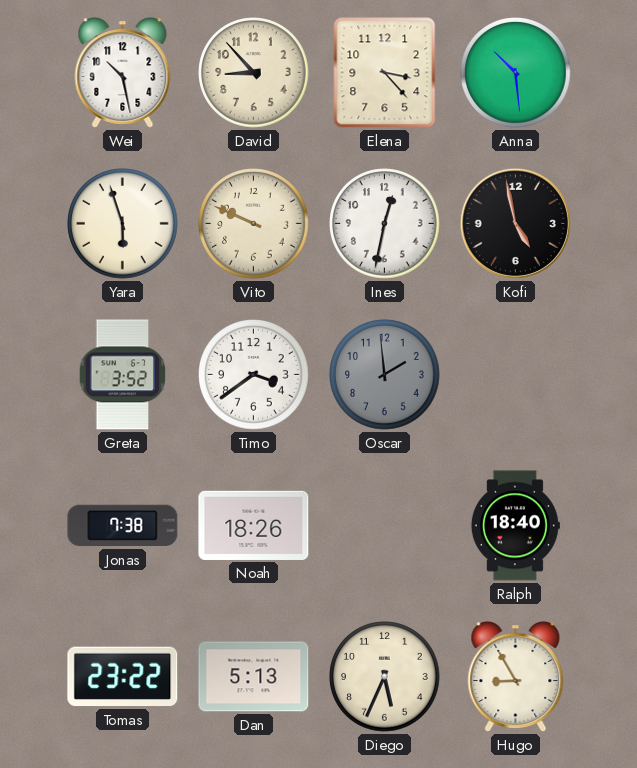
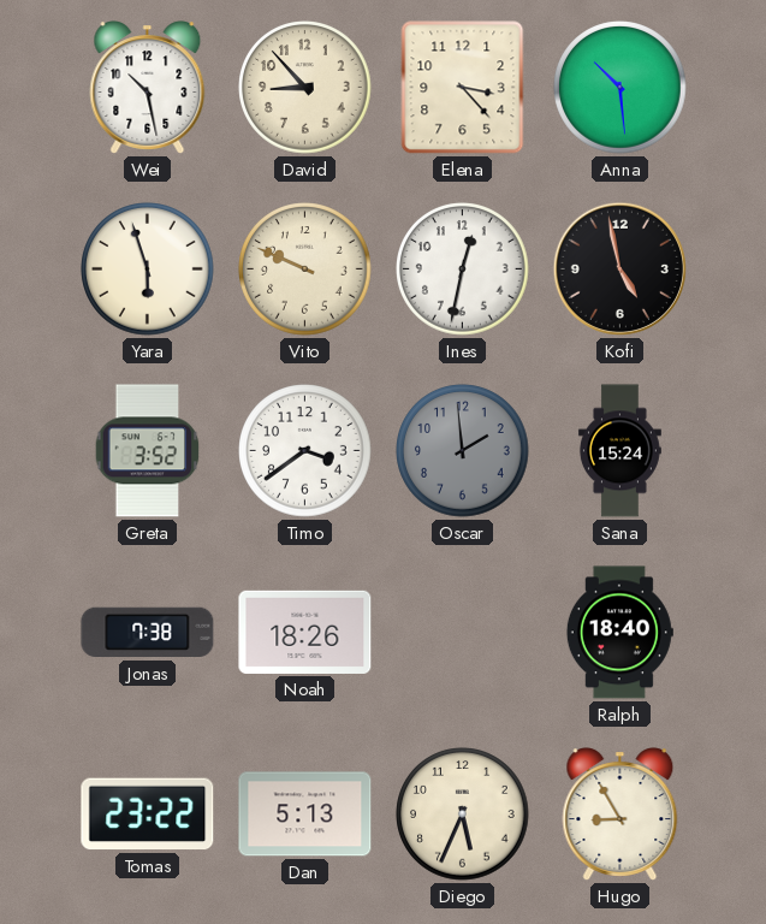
Sana: none -> 15:24
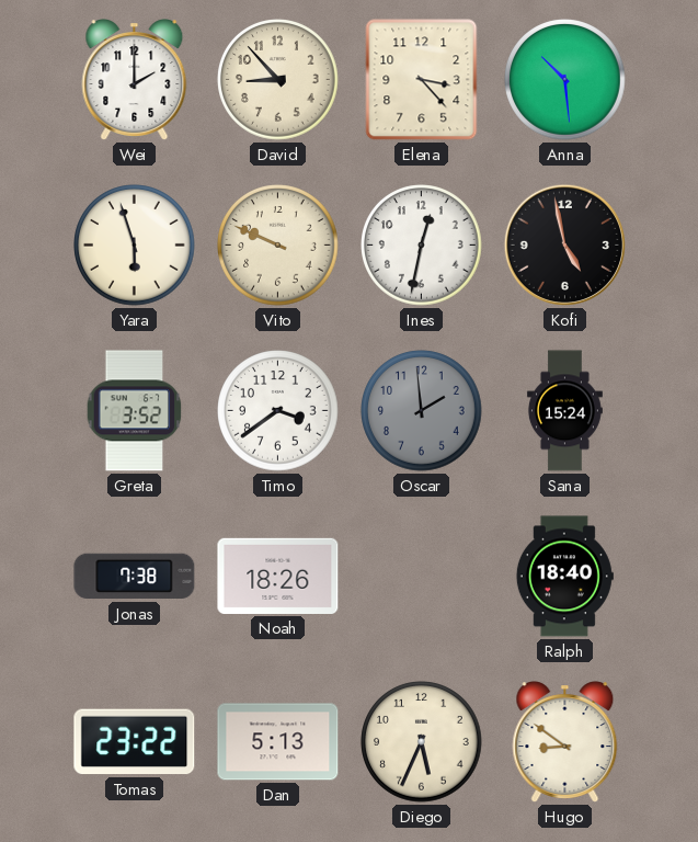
Wei: 10:28 -> 2:00
Hugo: 8:55 -> 8:51
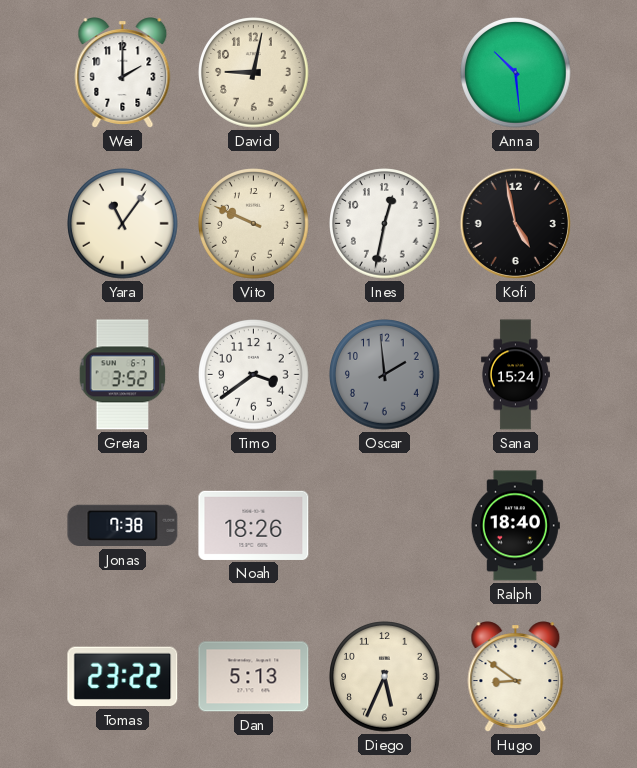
David: 8:53 -> 9:02
Elena: 3:23 -> none
Yara: 5:57 -> 11:06
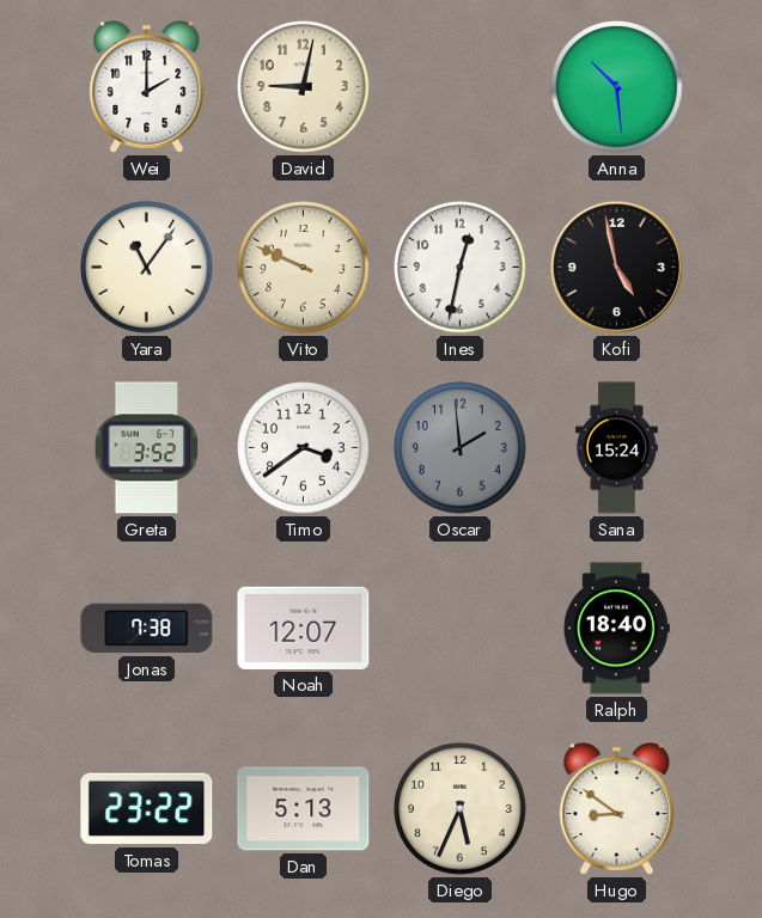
Noah: 18:26 -> 12:07
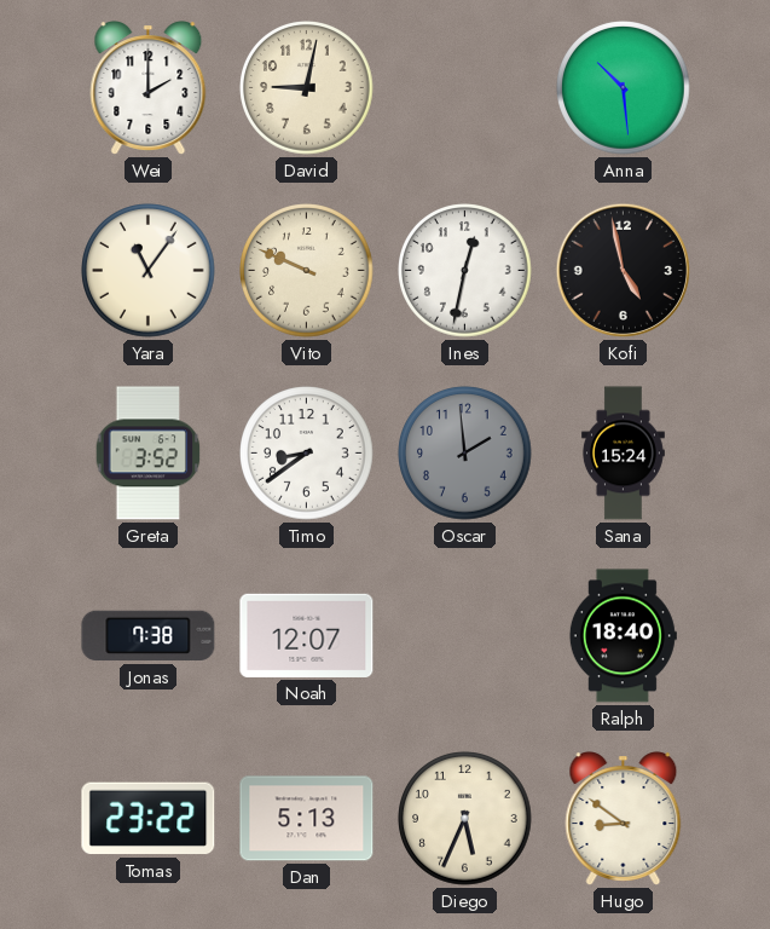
Timo: 3:39 -> 8:39
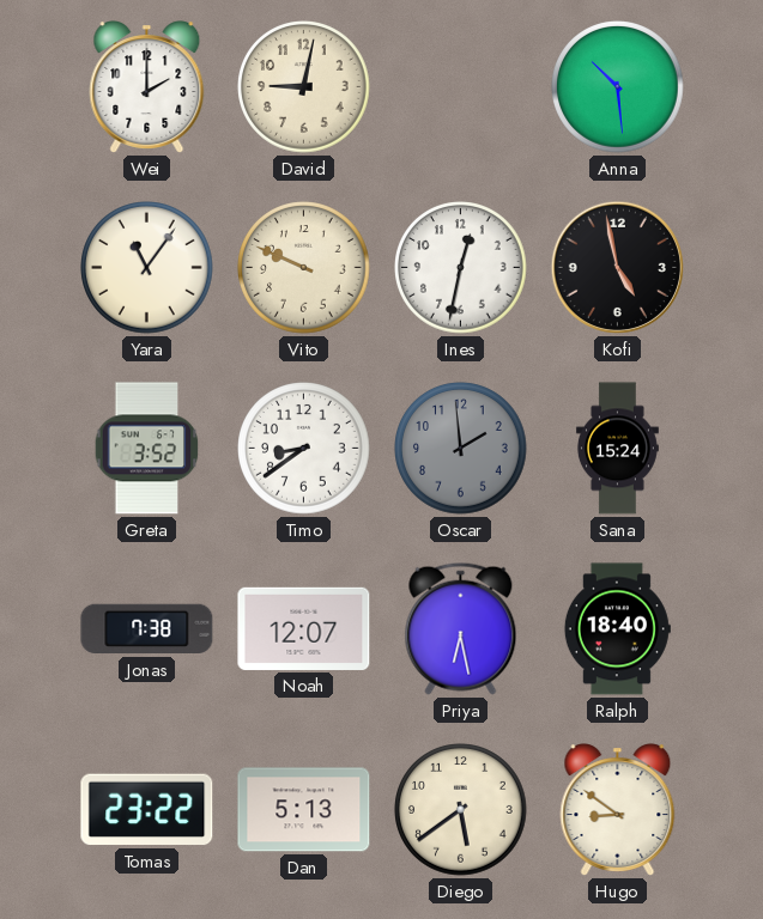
Priya: none -> 6:28
Diego: 5:34 -> 5:39
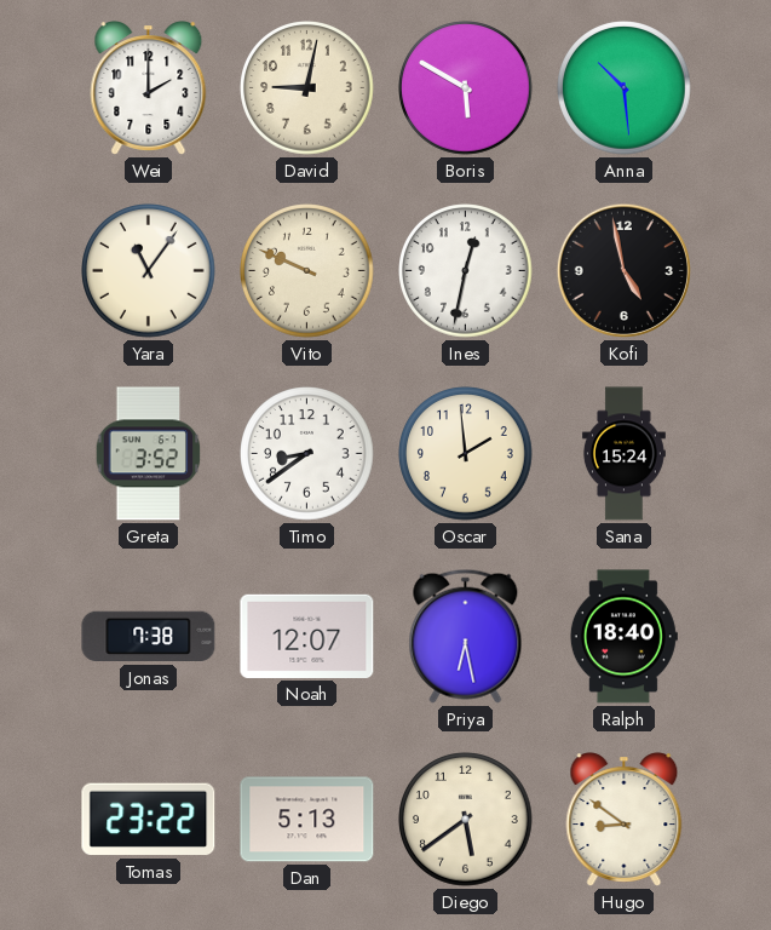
Boris: none -> 5:50
Oscar dial: grey -> cream
